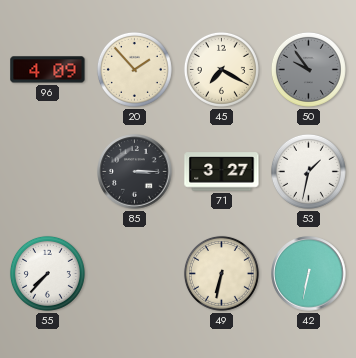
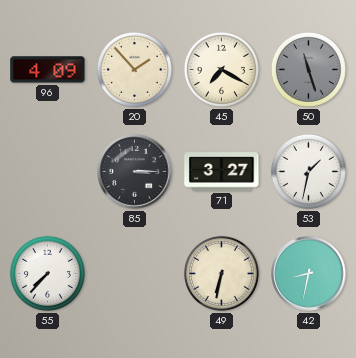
50: 9:54 -> 11:27
42: 6:32 -> 8:32
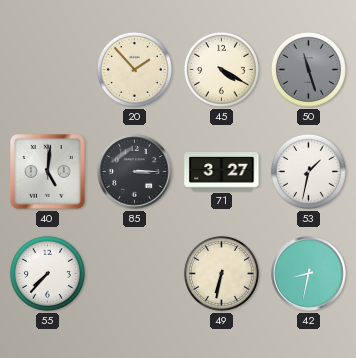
96: 4:09 -> none
45: 7:20 -> 4:20
40: none -> 5:01
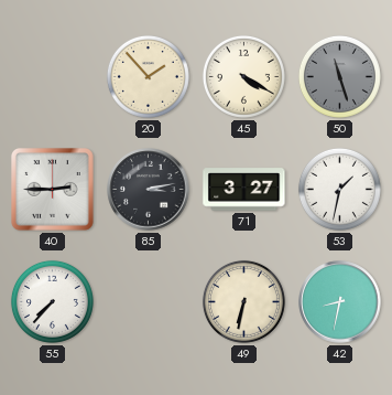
40: 5:01 -> 2:45
85: 3:15 -> 3:13
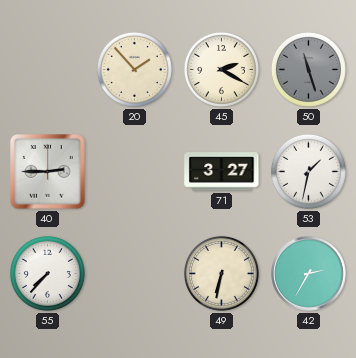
45: 4:20 -> 2:20
85: 3:13 -> none
42: 8:32 -> 2:35
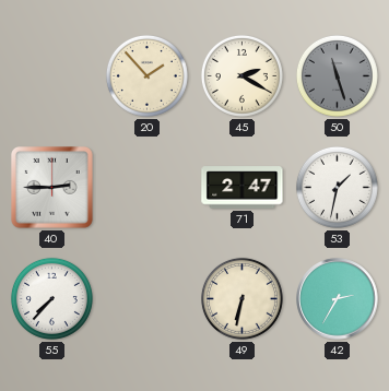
71: 3:27 -> 2:47
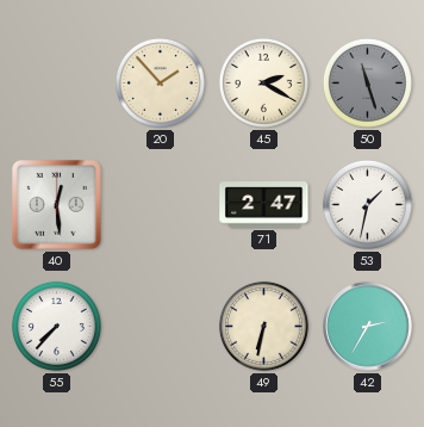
40: 2:45 -> 12:29
